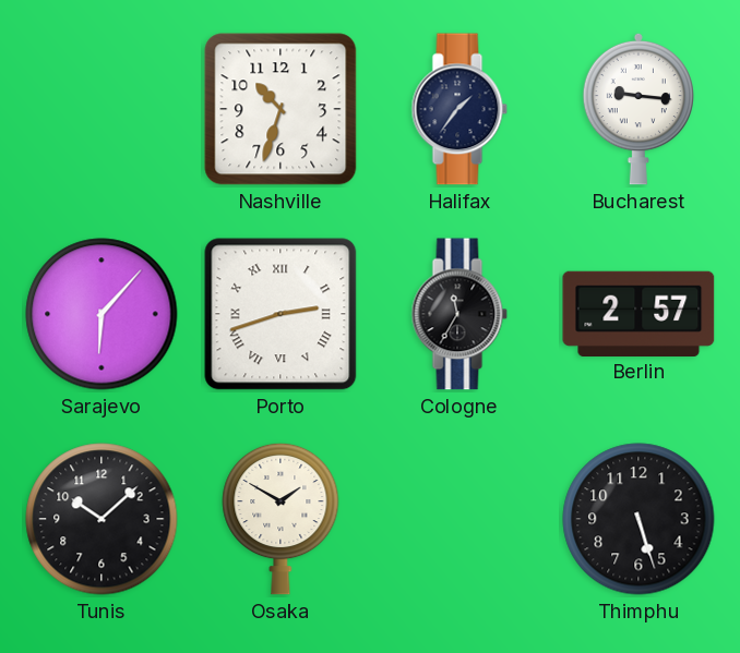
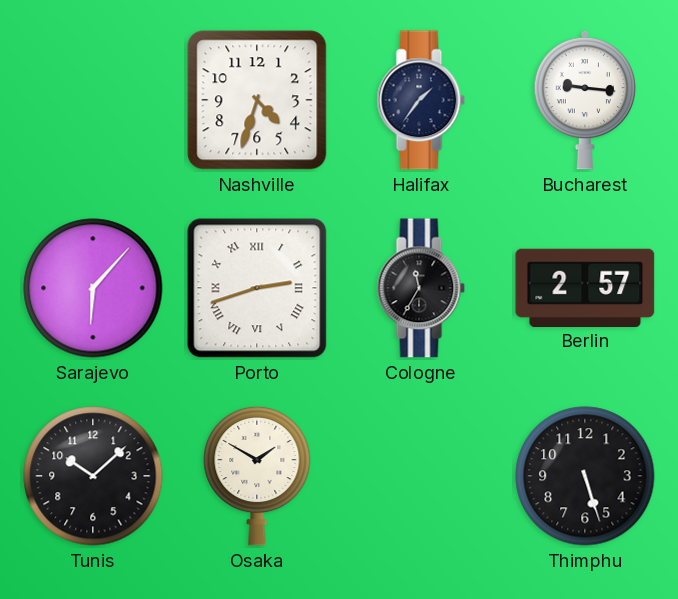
Nashville: 10:33 -> 4:33
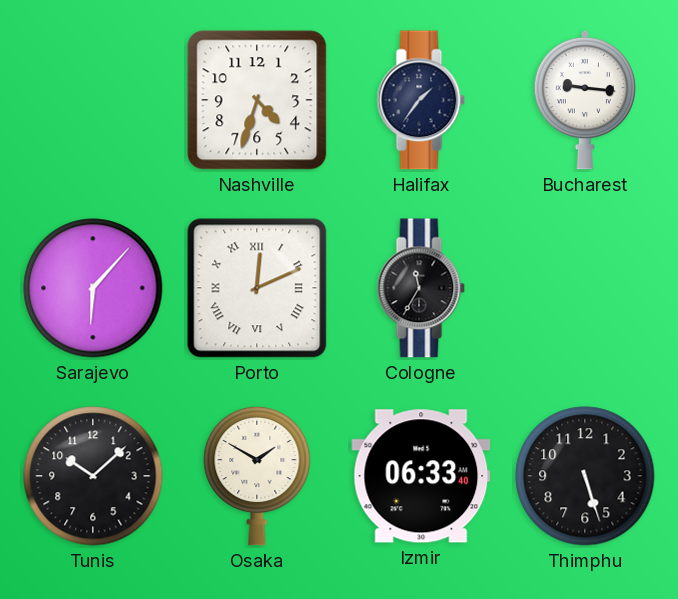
Porto: 2:42 -> 12:11
Berlin: 2:57 -> none
Izmir: none -> 06:33
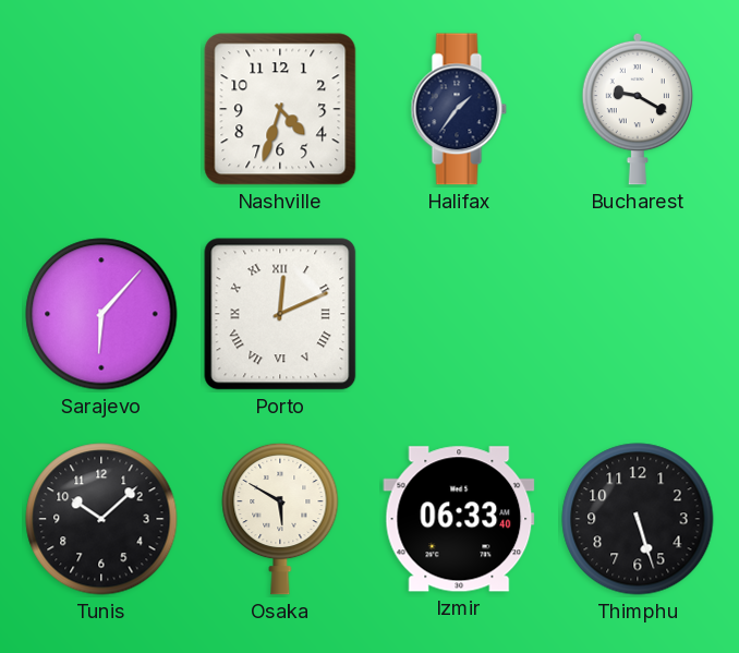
Bucharest: 9:16 -> 9:20
Cologne: 11:35 -> none
Osaka: 1:50 -> 5:50
